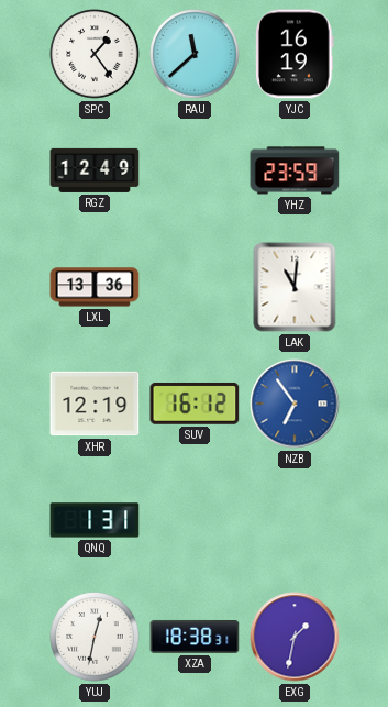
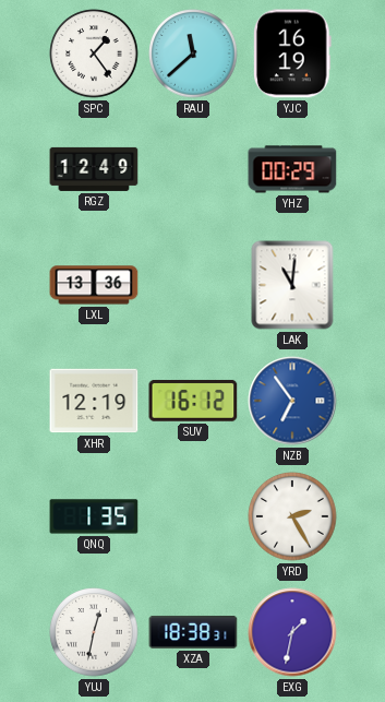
YHZ: 23:59 -> 00:29
QNQ: 1:31 -> 1:35
YRD: none -> 2:25
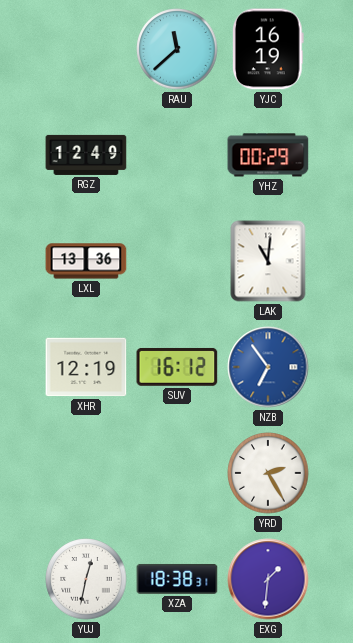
SPC: 1:24 -> none
QNQ: 1:35 -> none
EXG: 1:32 -> 1:31
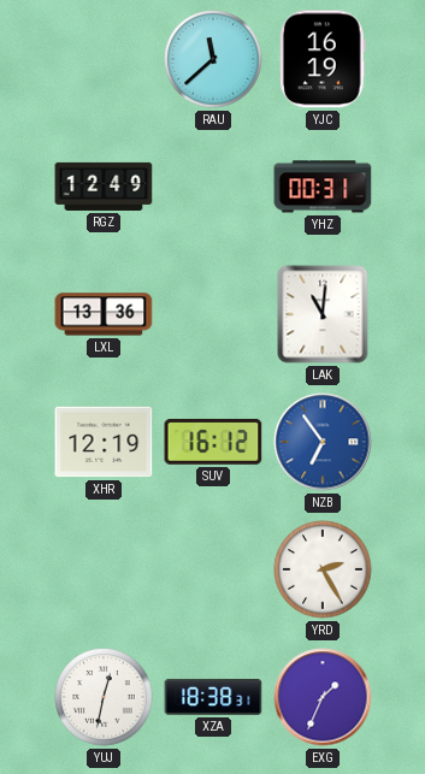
YHZ: 00:29 -> 00:31
EXG: 1:31 -> 1:34
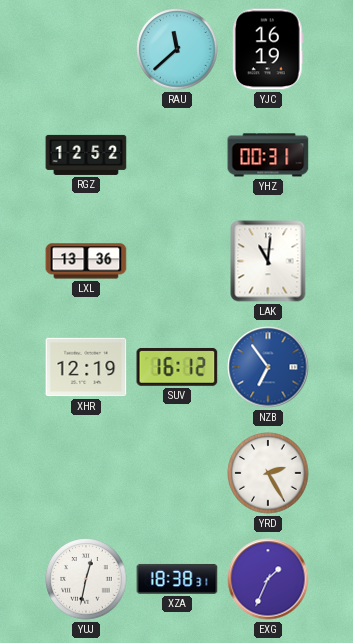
RGZ: 12:49 -> 12:52
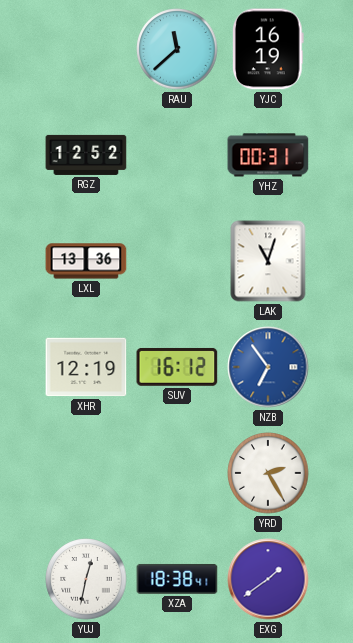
LAK: 11:01 -> 11:03
XZA: 18:38:31 -> 18:38:41
EXG: 1:34 -> 1:39
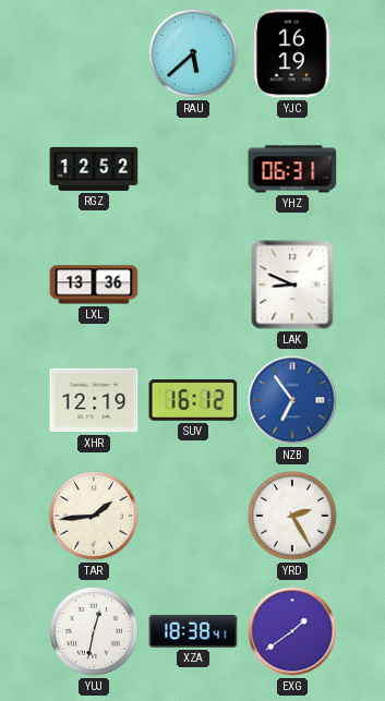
RAU: 11:38 -> 5:38
YHZ: 00:31 -> 06:31
LAK: 11:03 -> 8:49
TAR: none -> 1:44
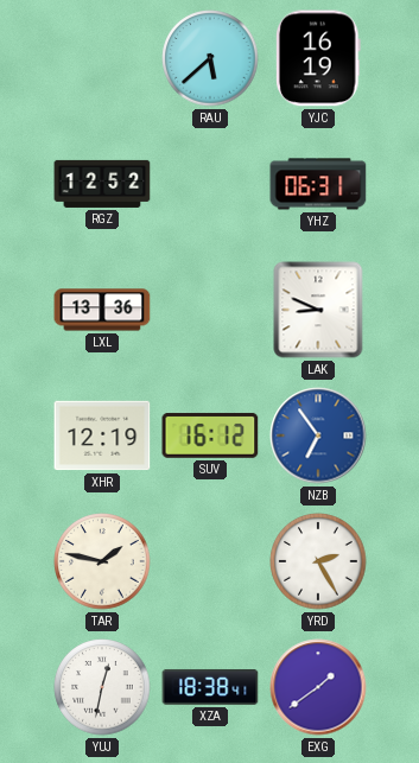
TAR: 1:44 -> 1:47
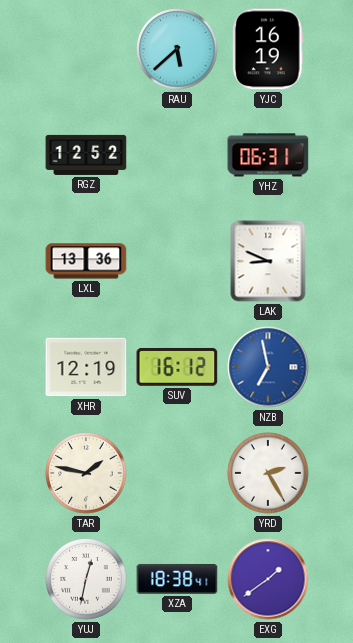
NZB: 6:54 -> 6:58
